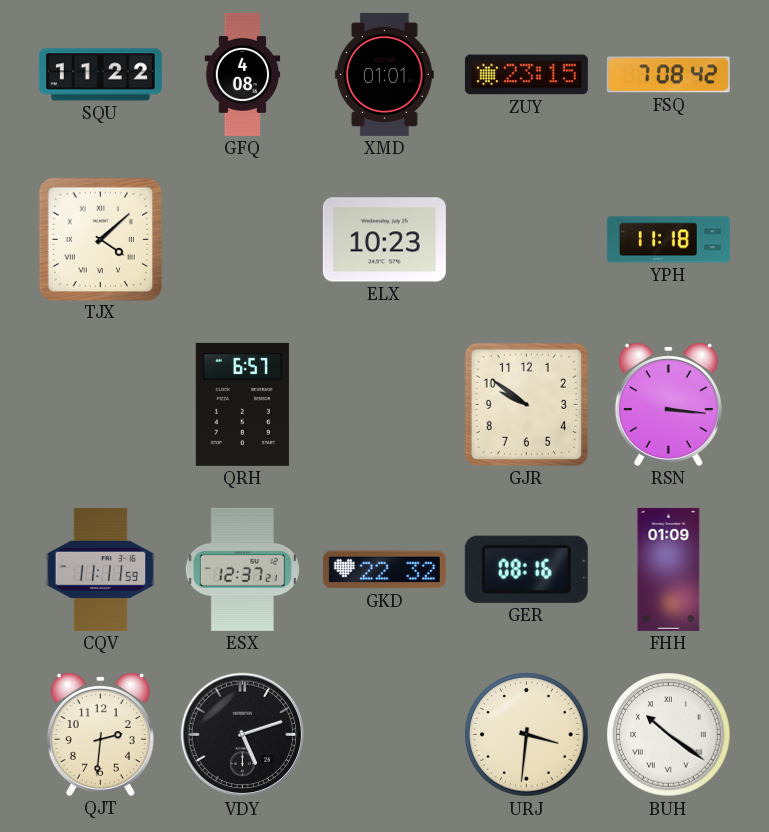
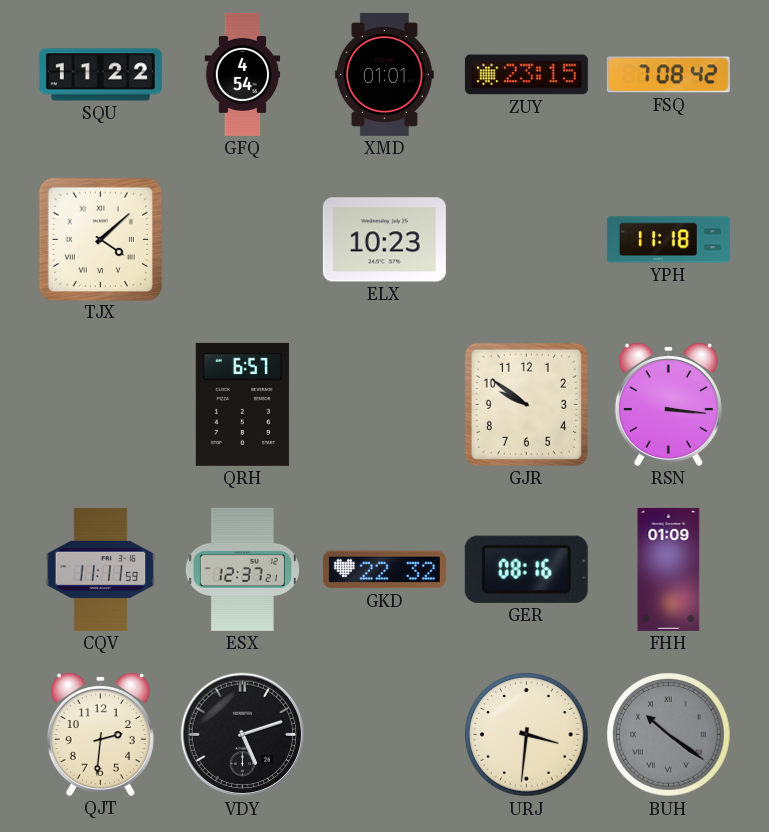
GFQ: 4:08 -> 4:54
BUH dial: white -> grey
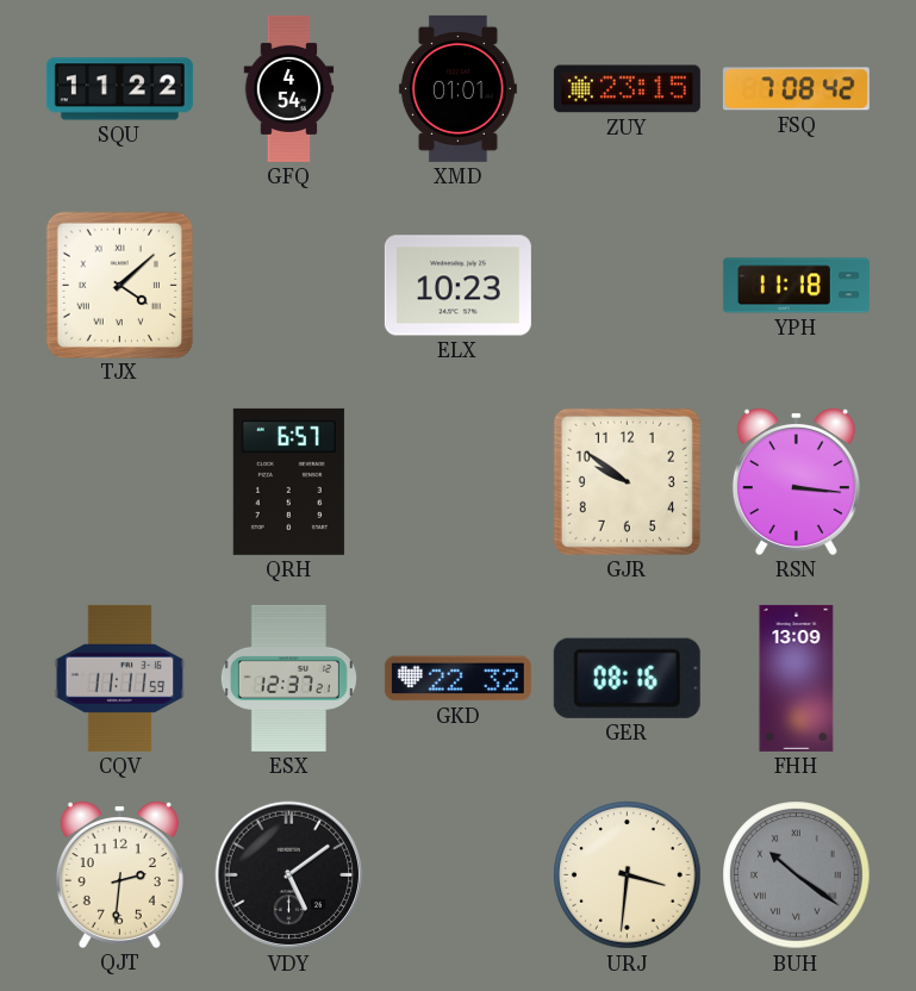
FHH: 01:09 -> 13:09
VDY: 5:12 -> 5:09
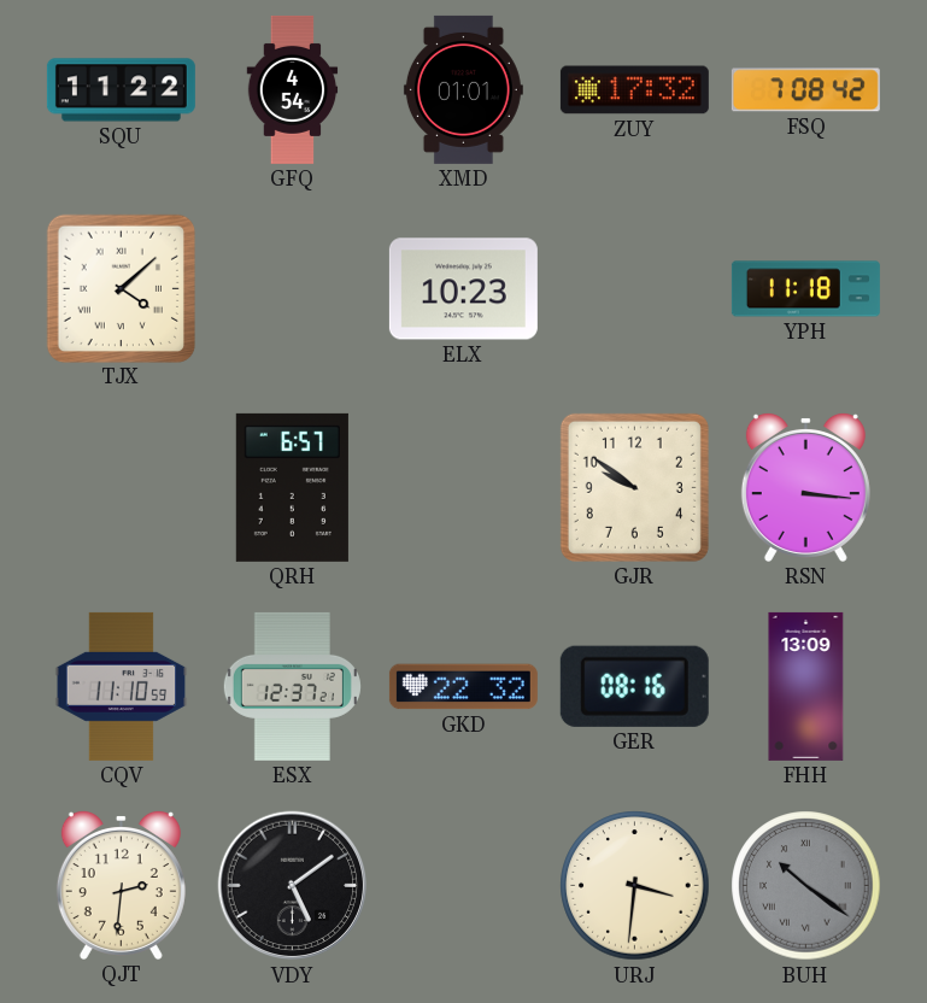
ZUY: 23:15 -> 17:32
CQV: 11:11 -> 11:10
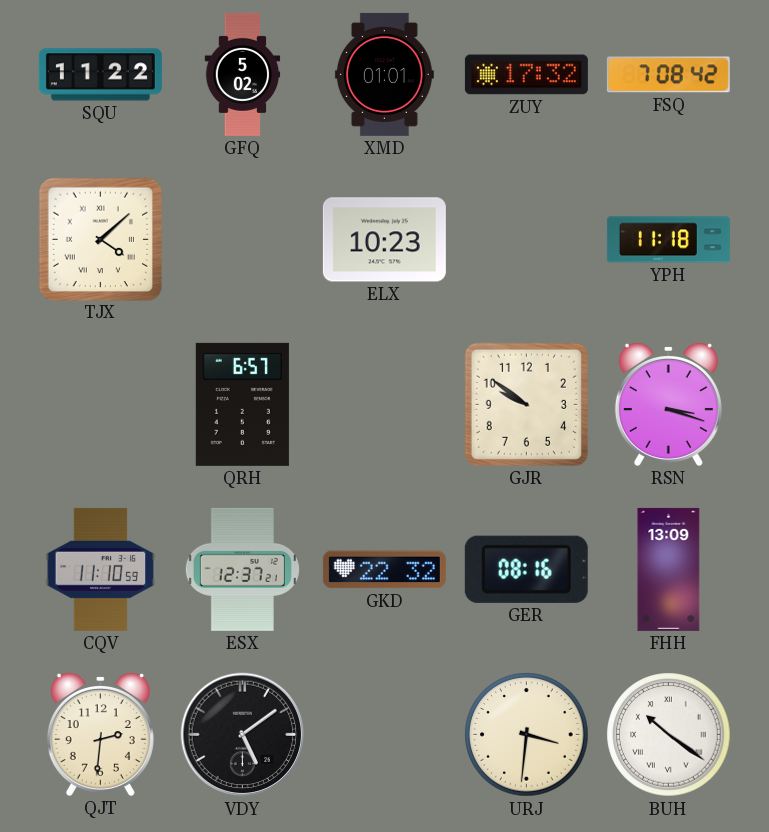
GFQ: 4:54 -> 5:02
RSN: 3:16 -> 3:18
BUH dial: grey -> white
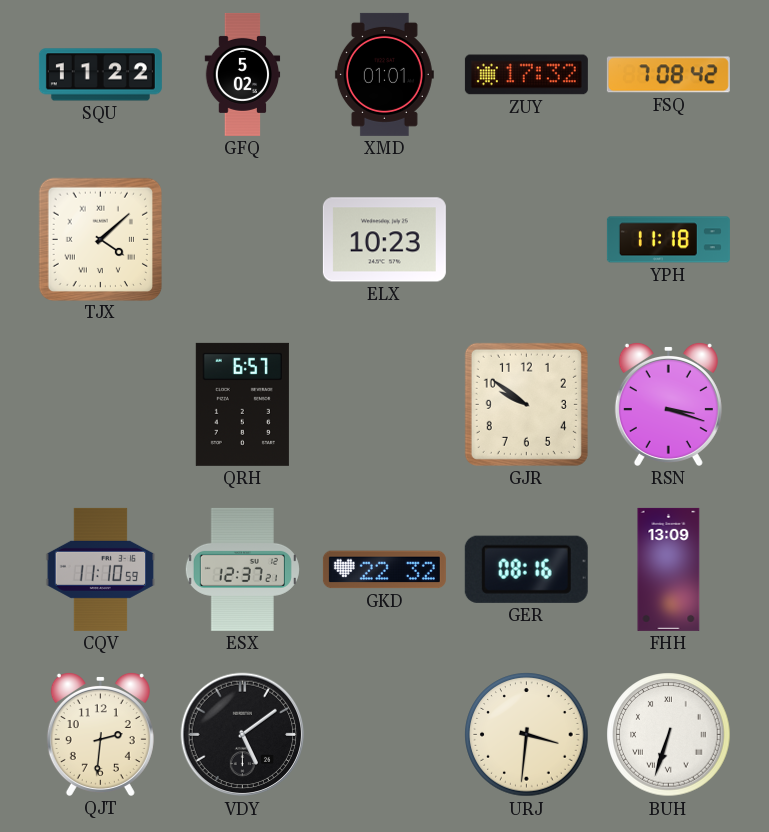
BUH: 10:21 -> 6:33
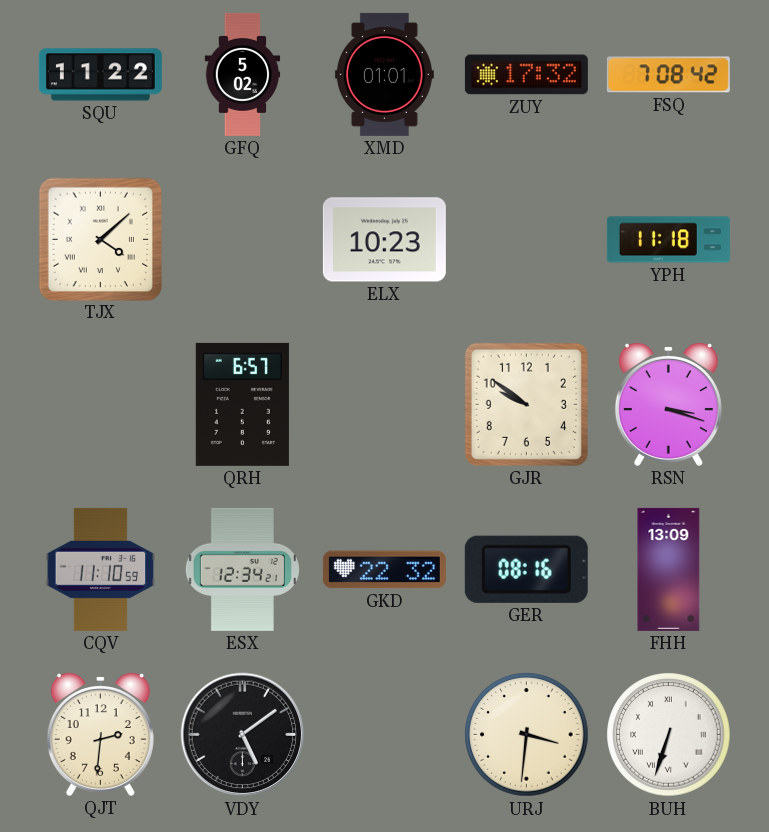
ESX: 12:37 -> 12:34
